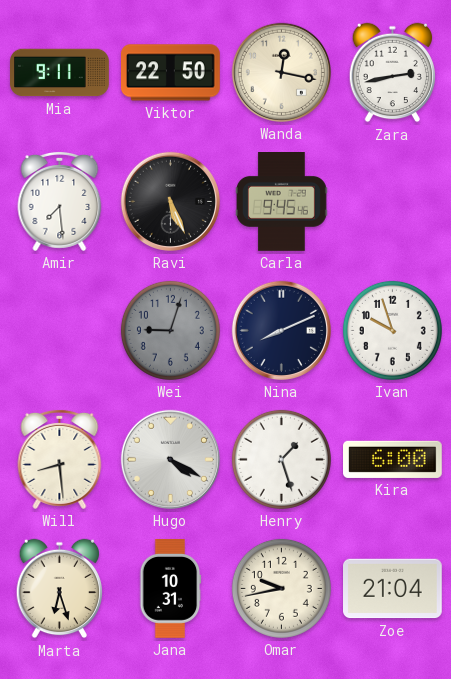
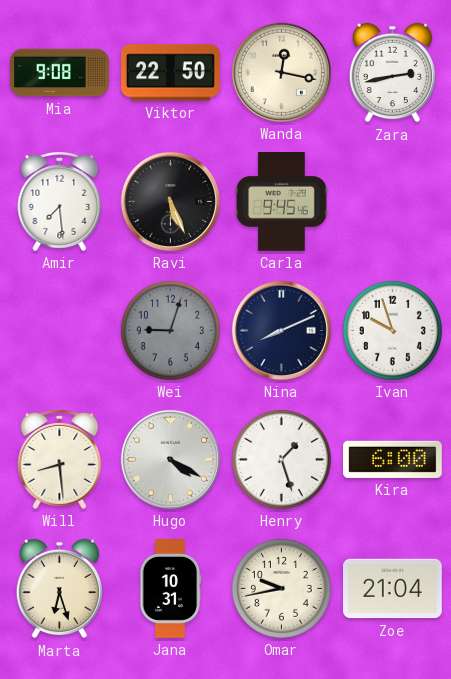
Mia: 9:11 -> 9:08
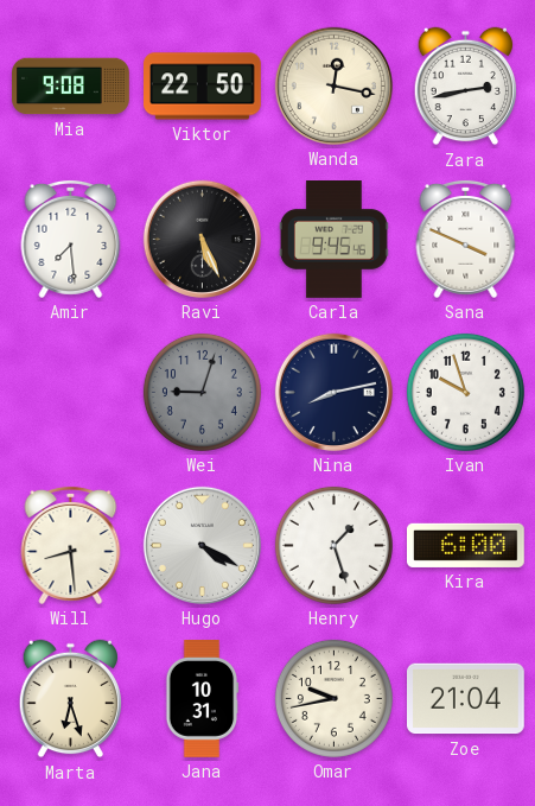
Sana: none -> 3:49
Nina: 8:11 -> 8:13
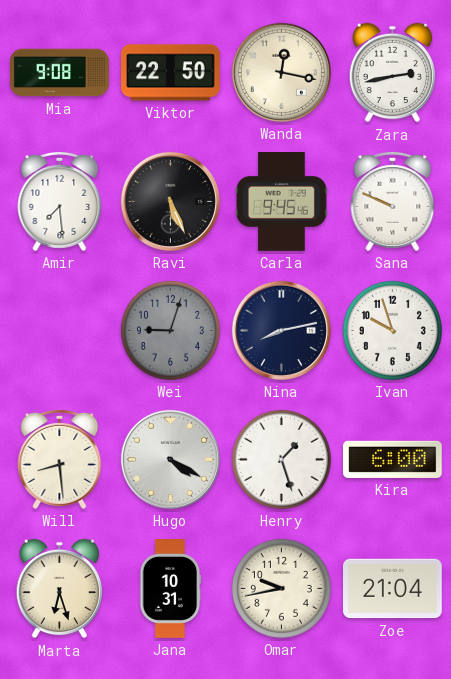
Sana: 3:49 -> 9:49
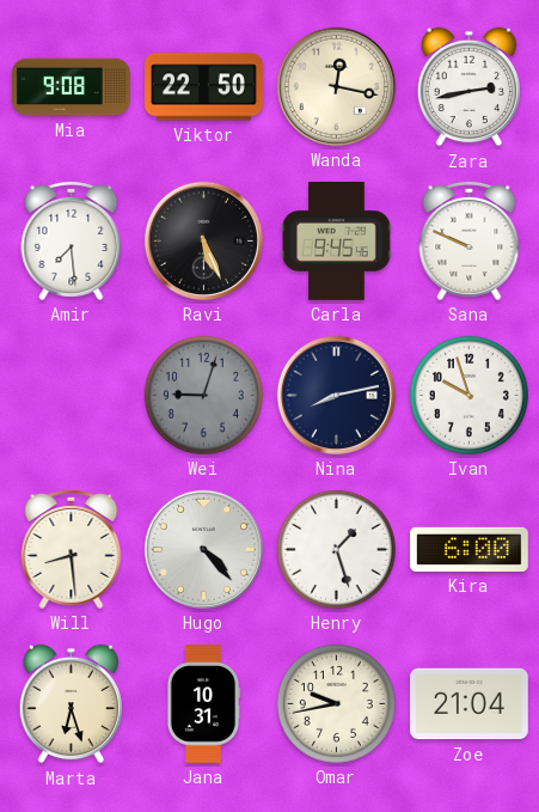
Hugo: 4:20 -> 4:23
